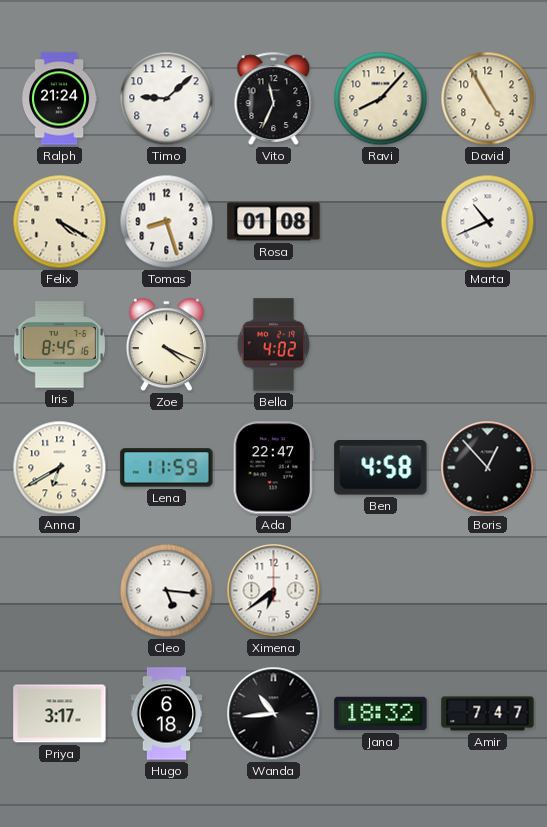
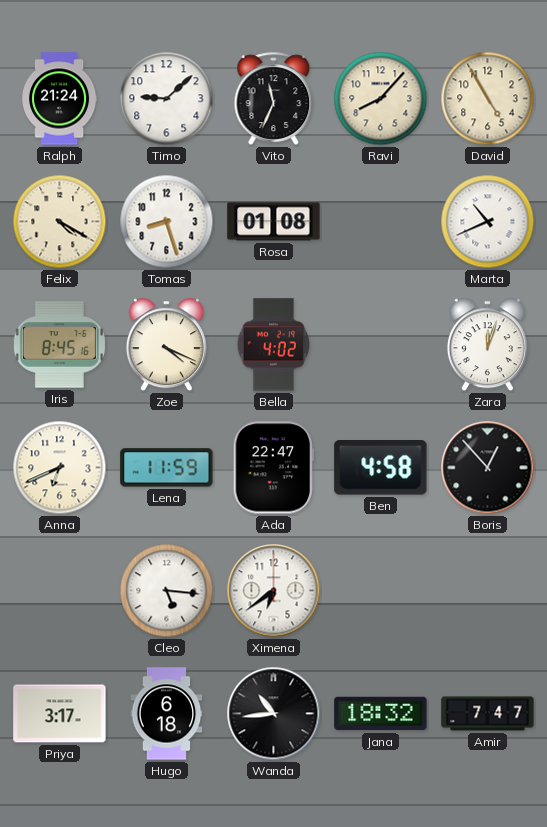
Zara: none -> 12:03
Anna: 6:40 -> 6:41
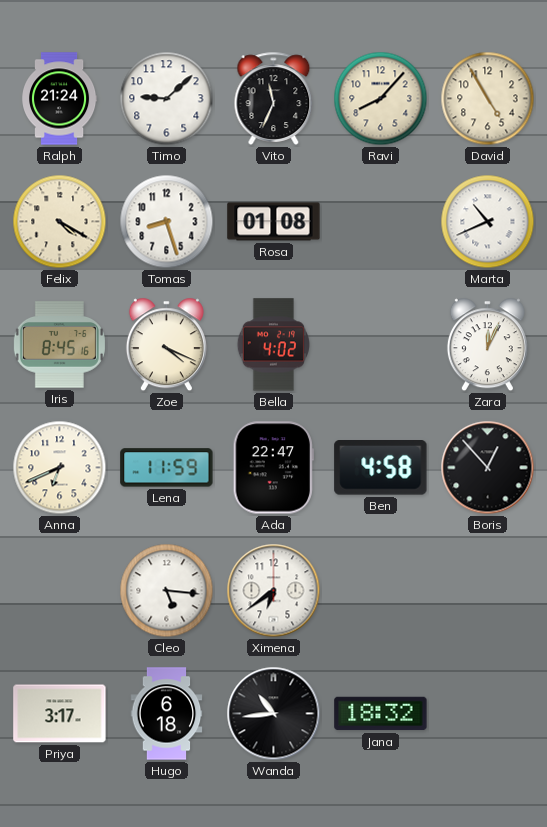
Zara: 12:03 -> 12:04
Amir: 7:47 -> none
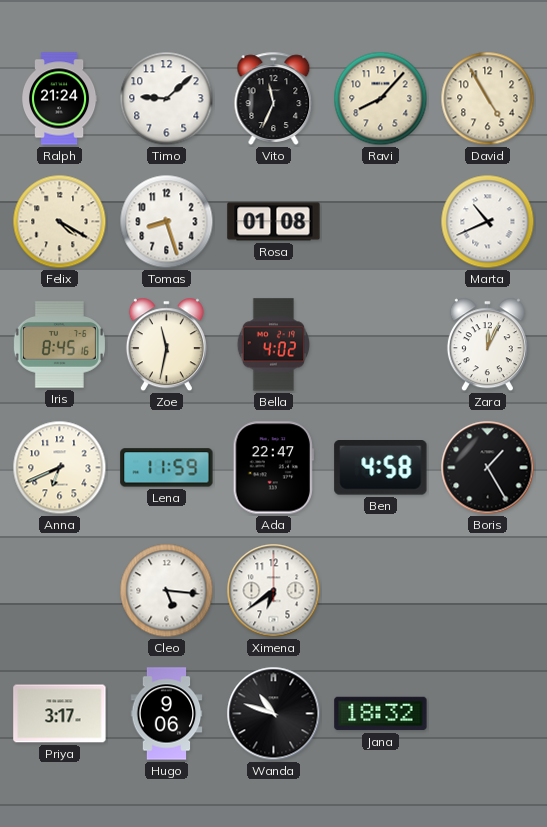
Zoe: 4:19 -> 11:32
Boris: 12:53 -> 1:25
Hugo: 6:18 -> 9:06
Wanda: 10:44 -> 10:48
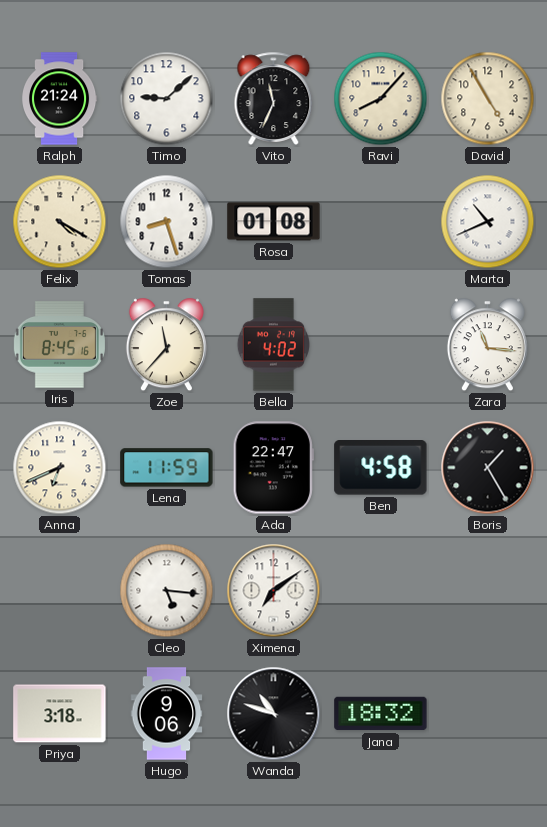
Zoe: 11:32 -> 11:37
Zara: 12:04 -> 11:16
Ximena: 6:39 -> 7:09
Priya: 3:17 -> 3:18
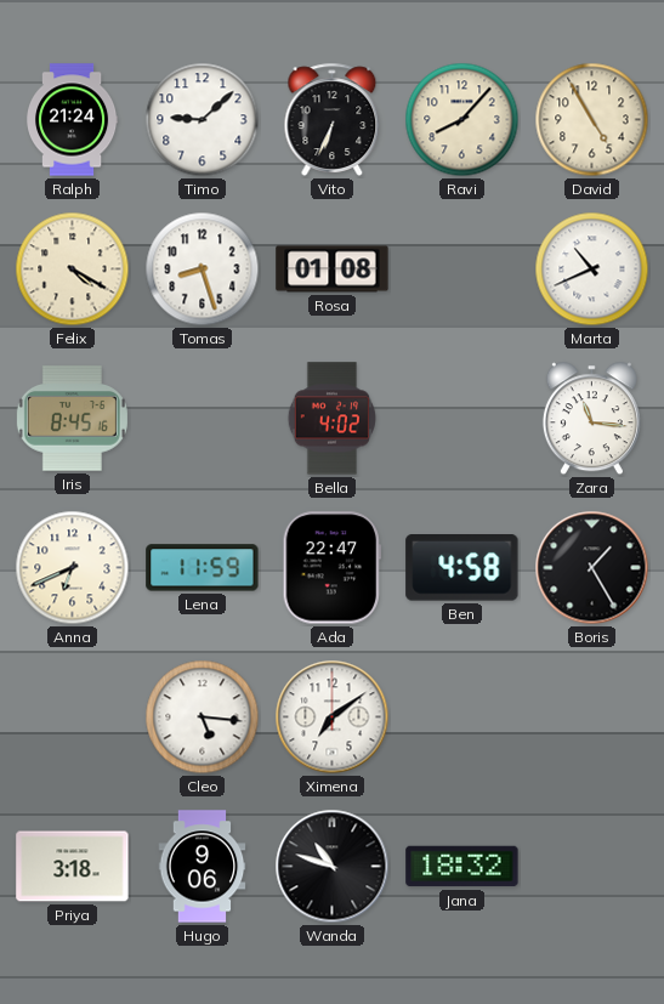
Vito: 11:34 -> 6:34
Zoe: 11:37 -> none
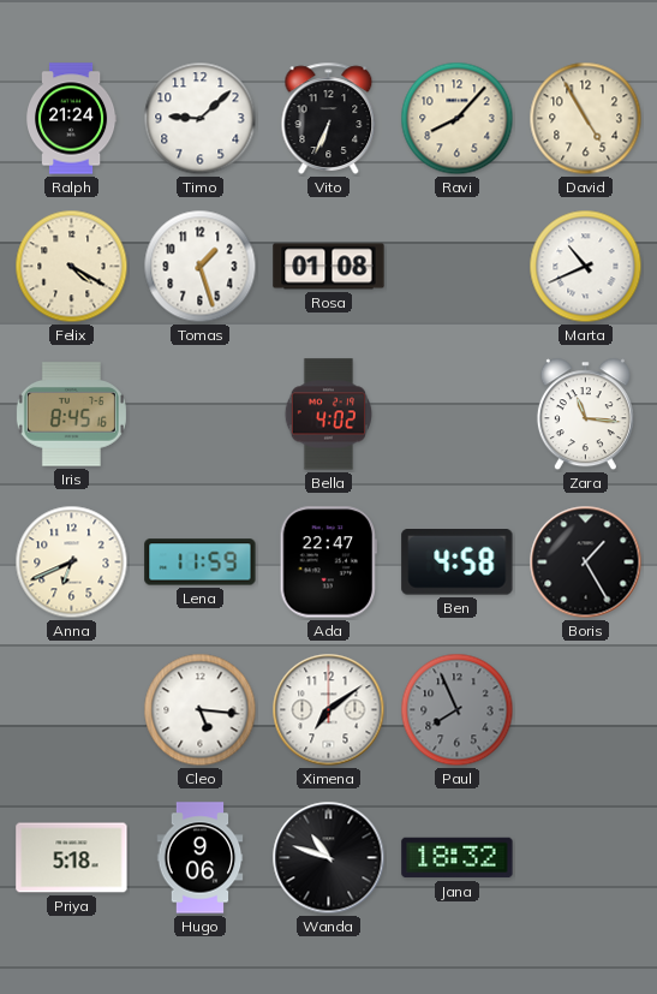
Tomas: 8:27 -> 1:27
Paul: none -> 7:56
Priya: 3:18 -> 5:18
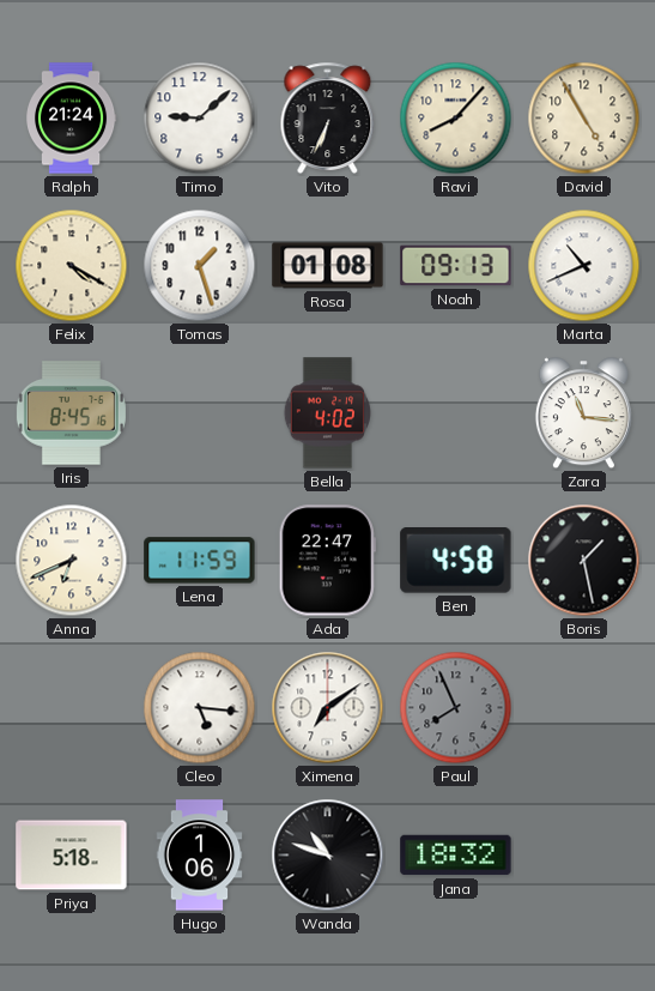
Noah: none -> 09:13
Boris: 1:25 -> 1:28
Hugo: 9:06 -> 1:06
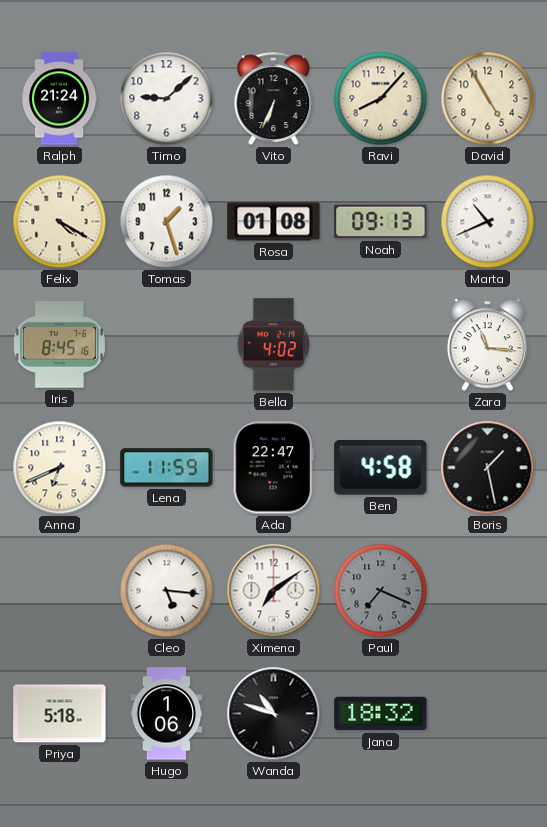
Paul: 7:56 -> 7:19
